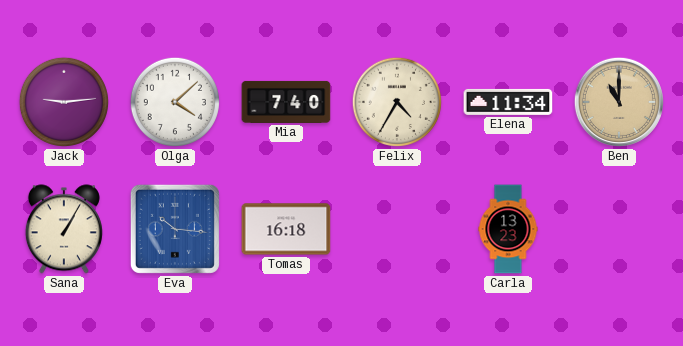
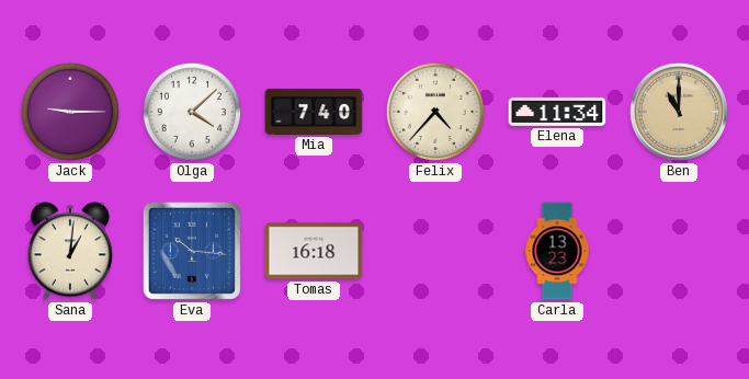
Jack: 9:14 -> 9:15
Felix: 4:35 -> 4:37
Sana: 1:05 -> 1:01
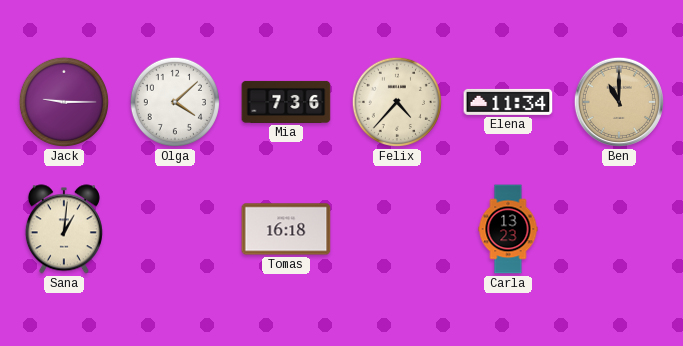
Mia: 7:40 -> 7:36
Eva: 10:16 -> none
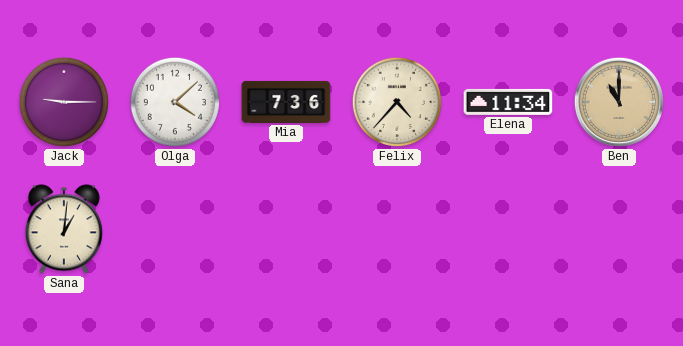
Tomas: 16:18 -> none
Carla: 13:23 -> none
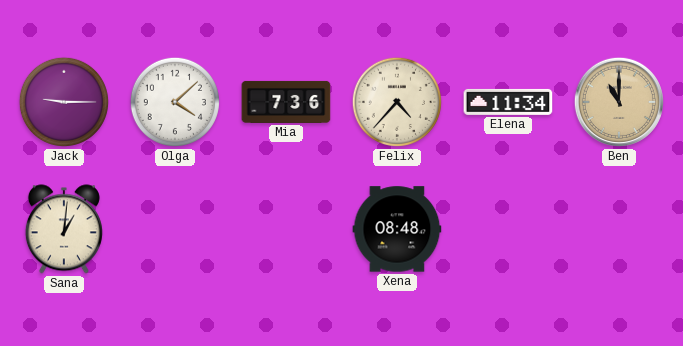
Xena: none -> 08:48
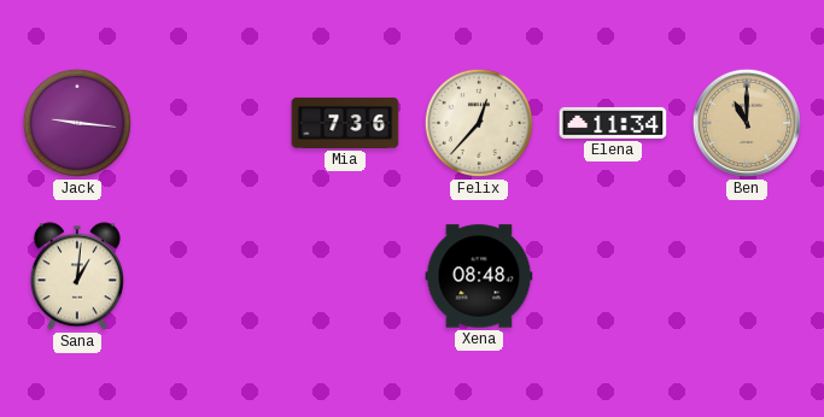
Jack: 9:15 -> 9:16
Olga: 4:08 -> none
Felix: 4:37 -> 12:37
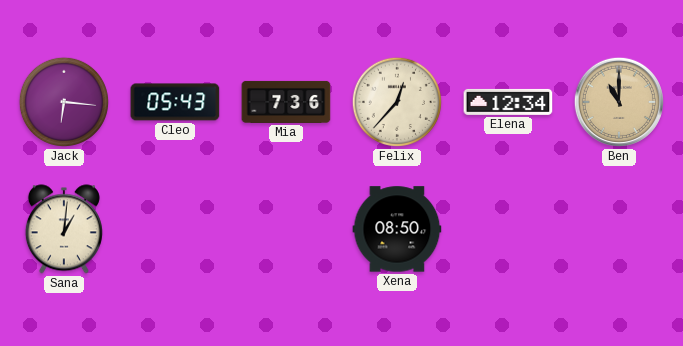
Jack: 9:16 -> 6:16
Cleo: none -> 05:43
Elena: 11:34 -> 12:34
Xena: 08:48 -> 08:50
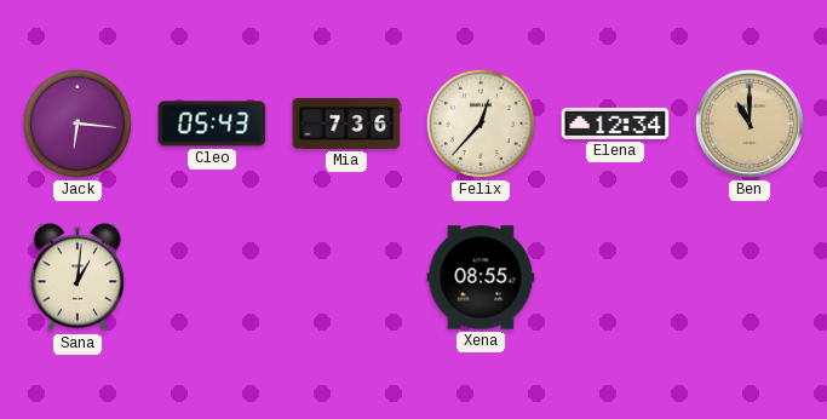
Xena: 08:50 -> 08:55
